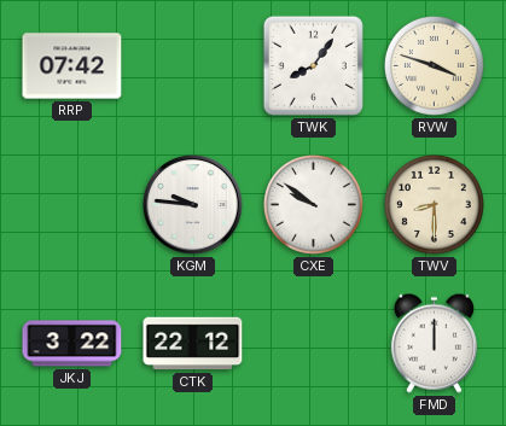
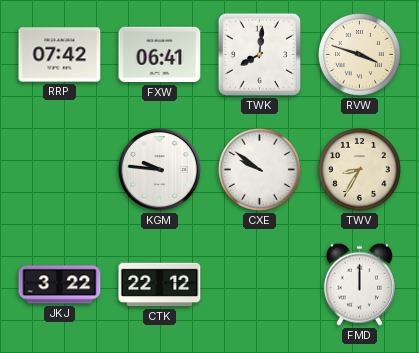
FXW: none -> 06:41
TWK: 8:06 -> 8:01
TWV: 8:30 -> 8:35
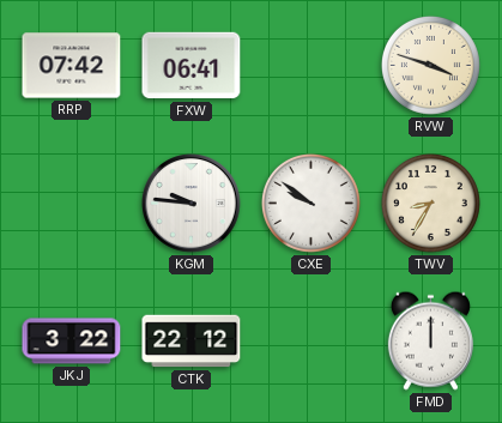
TWK: 8:01 -> none
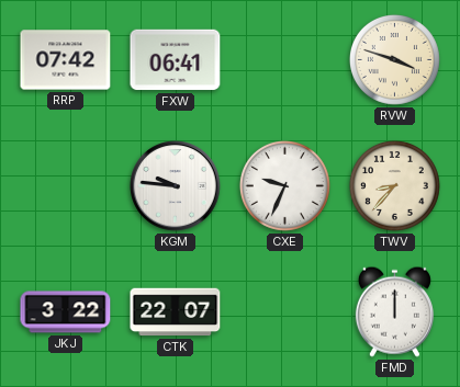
CXE: 9:51 -> 9:34
TWV: 8:35 -> 8:37
CTK: 22:12 -> 22:07
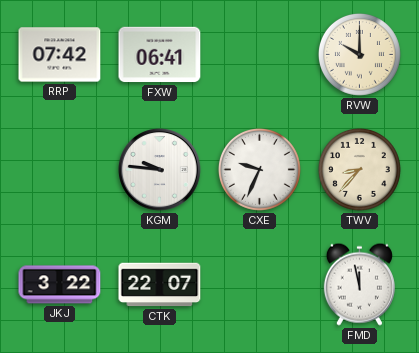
RVW: 3:48 -> 10:00
FMD: 12:00 -> 11:58
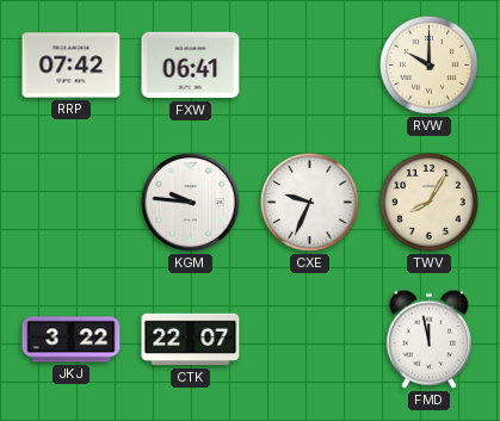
TWV: 8:37 -> 8:05
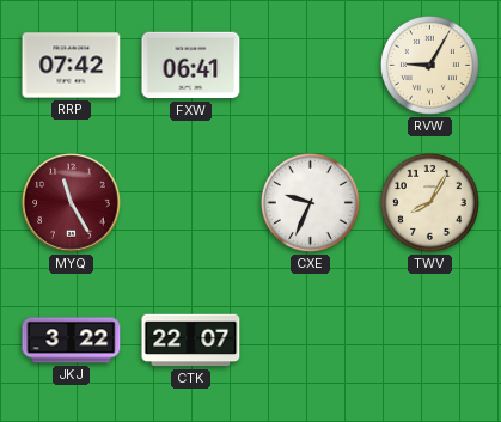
RVW: 10:00 -> 9:05
MYQ: none -> 11:25
KGM: 9:46 -> none
FMD: 11:58 -> none
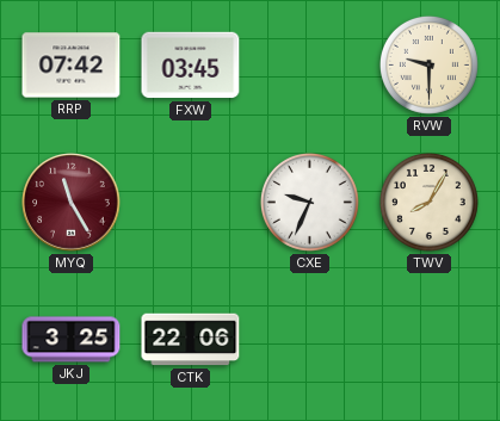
FXW: 06:41 -> 03:45
RVW: 9:05 -> 9:30
JKJ: 3:22 -> 3:25
CTK: 22:07 -> 22:06
